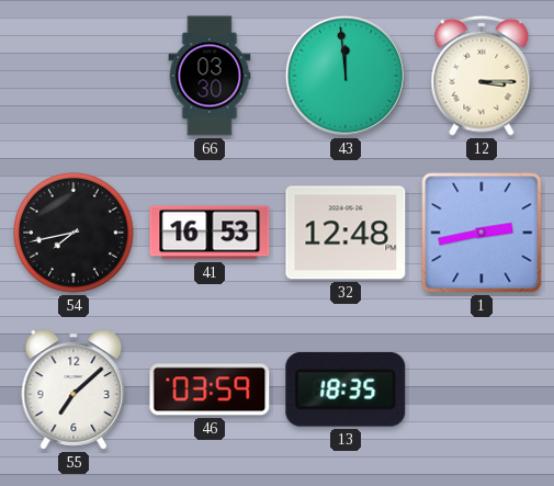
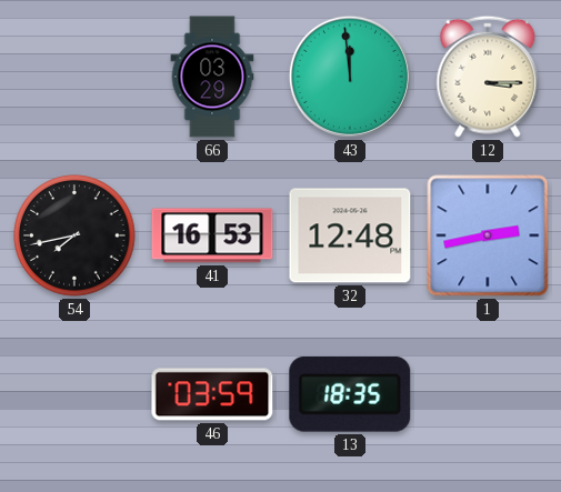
66: 03:30 -> 03:29
55: 7:08 -> none
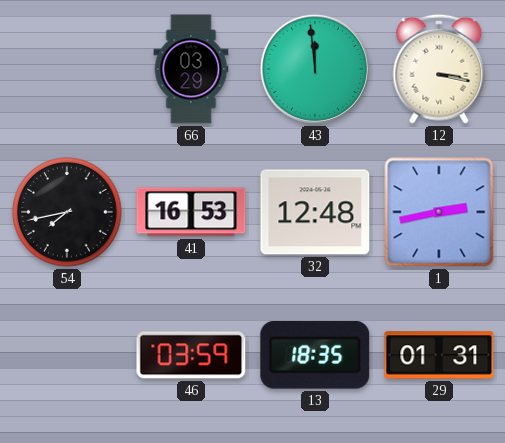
12: 3:15 -> 3:17
29: none -> 01:31
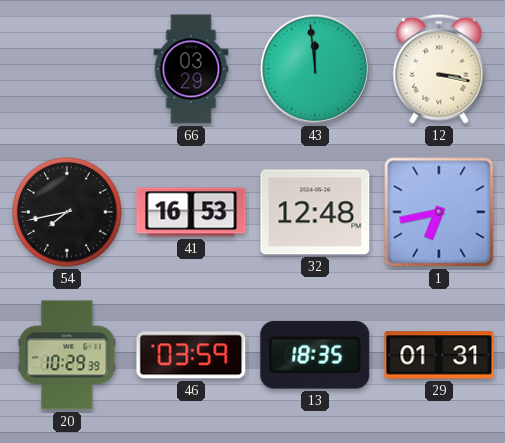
1: 2:43 -> 6:43
20: none -> 10:29
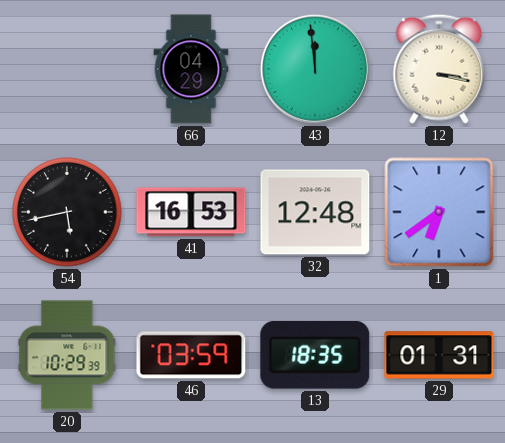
66: 03:29 -> 04:29
54: 7:43 -> 5:43
1: 6:43 -> 6:39
